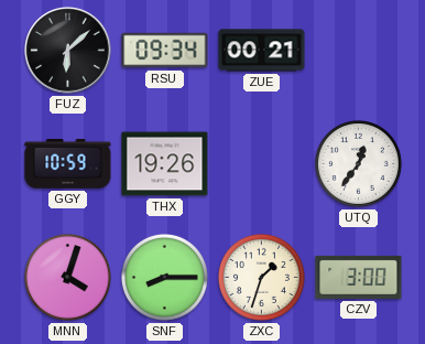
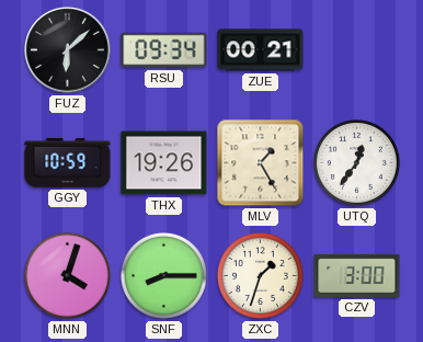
MLV: none -> 1:25
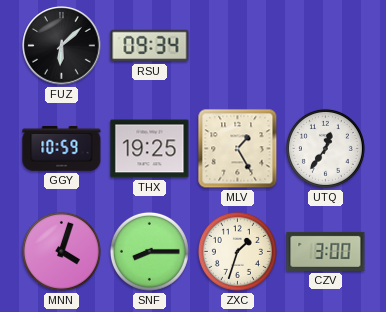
ZUE: 00:21 -> none
THX: 19:26 -> 19:25
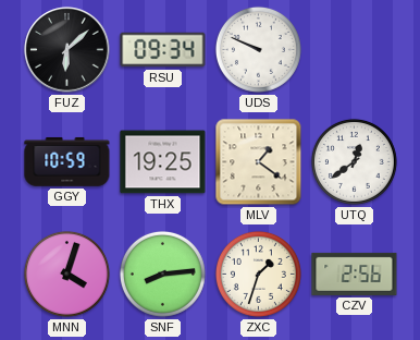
UDS: none -> 9:49
MLV: 1:25 -> 1:21
UTQ: 12:36 -> 12:39
SNF: 8:15 -> 8:14
CZV: 3:00 -> 2:56
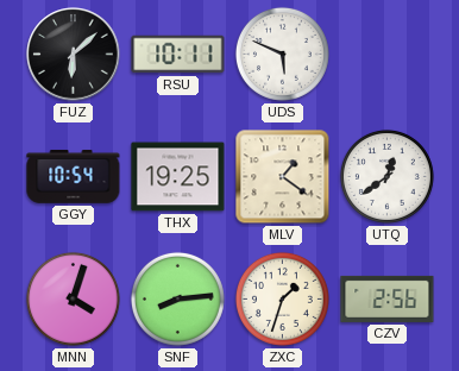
RSU: 09:34 -> 10:11
UDS: 9:49 -> 5:49
GGY: 10:59 -> 10:54
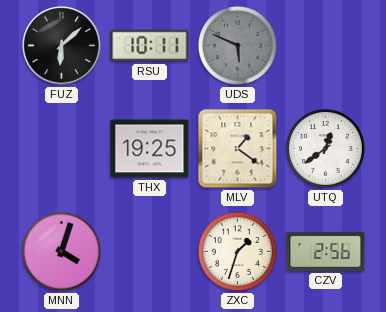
UDS dial: white -> grey
GGY: 10:54 -> none
SNF: 8:14 -> none
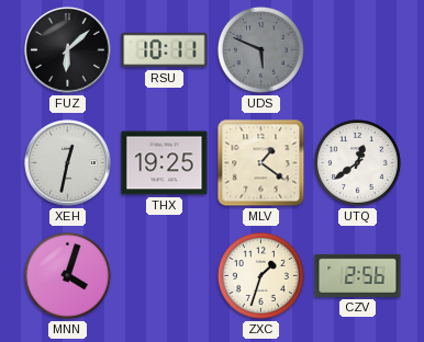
XEH: none -> 12:32
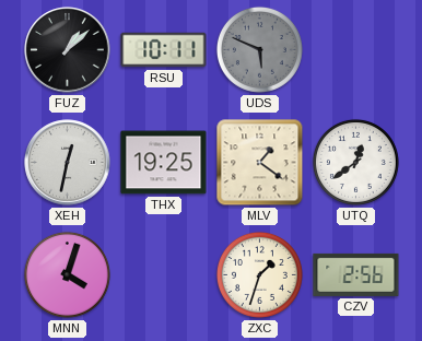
FUZ: 6:08 -> 1:08
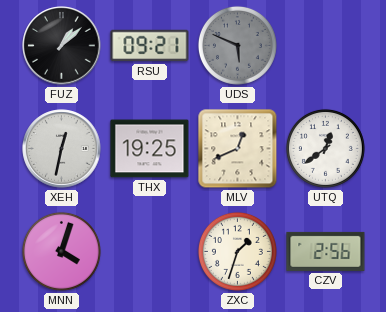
RSU: 10:11 -> 09:21
MLV: 1:21 -> 12:41
